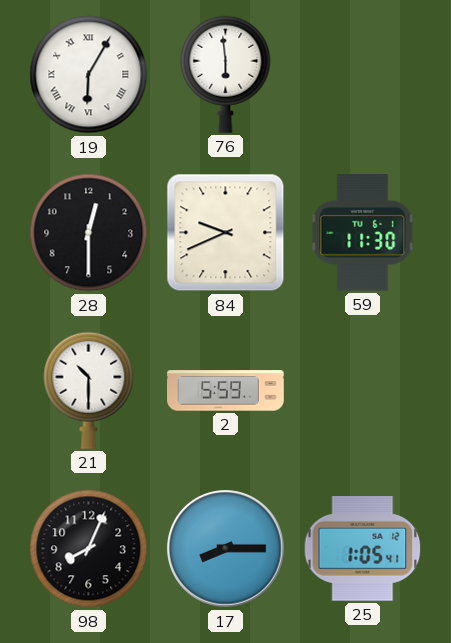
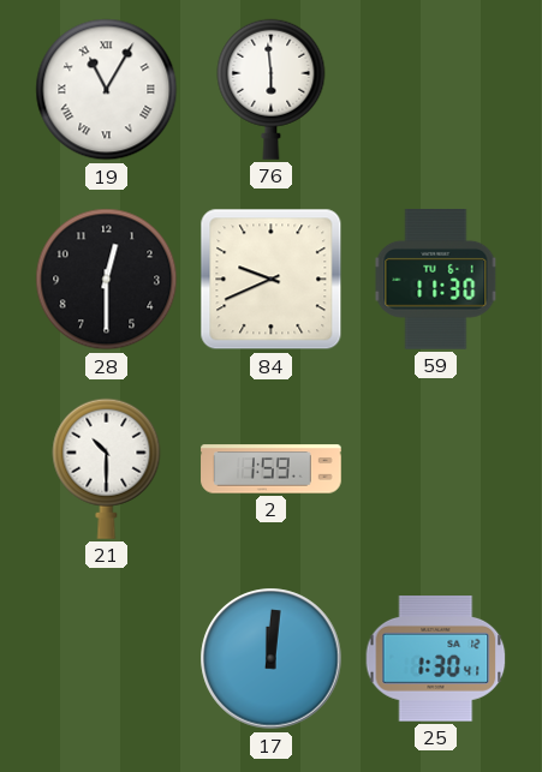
19: 6:05 -> 11:05
2: 5:59 -> 1:59
98: 8:04 -> none
17: 8:15 -> 12:01
25: 1:05 -> 1:30
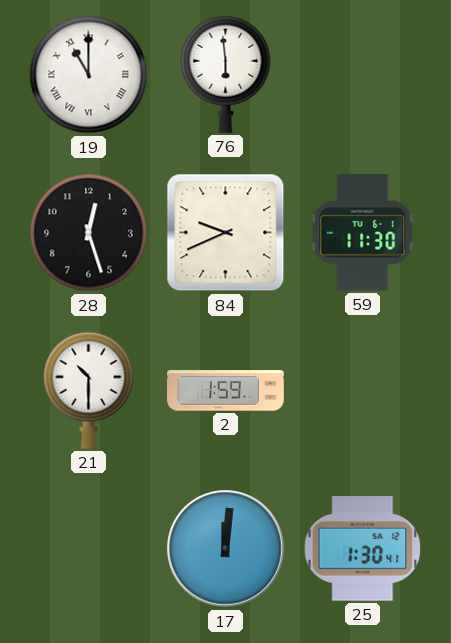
19: 11:05 -> 11:00
28: 12:30 -> 12:27
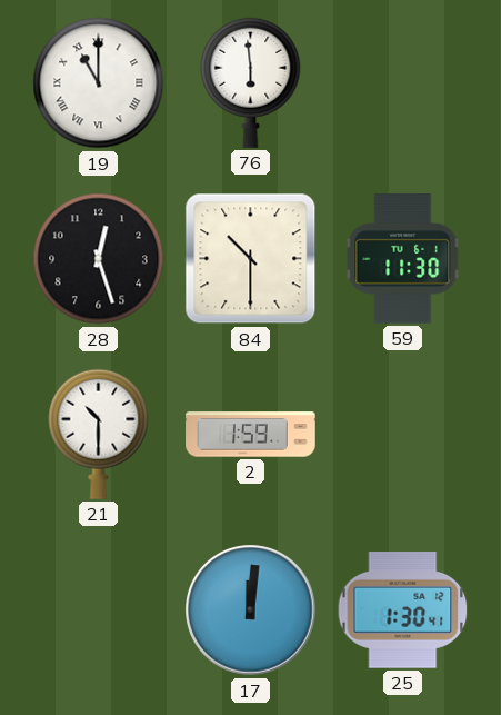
84: 9:41 -> 10:30
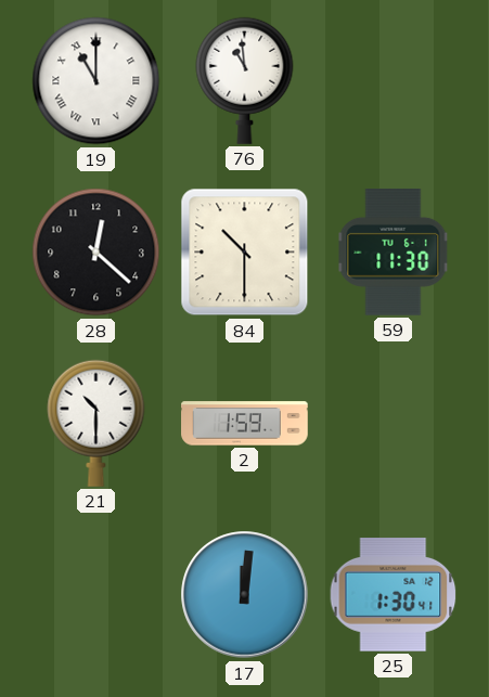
76: 5:59 -> 10:59
28: 12:27 -> 12:22
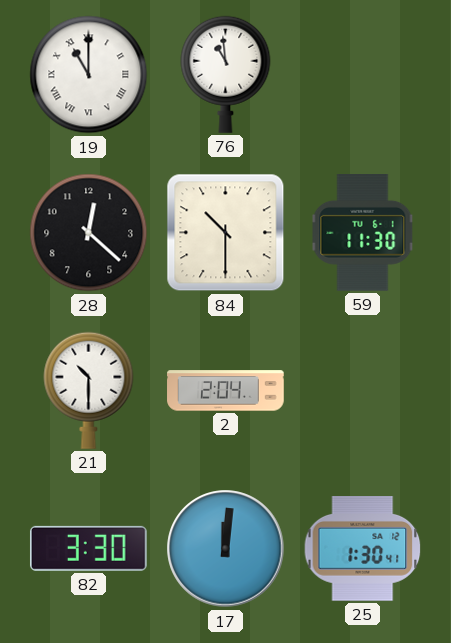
2: 1:59 -> 2:04
82: none -> 3:30
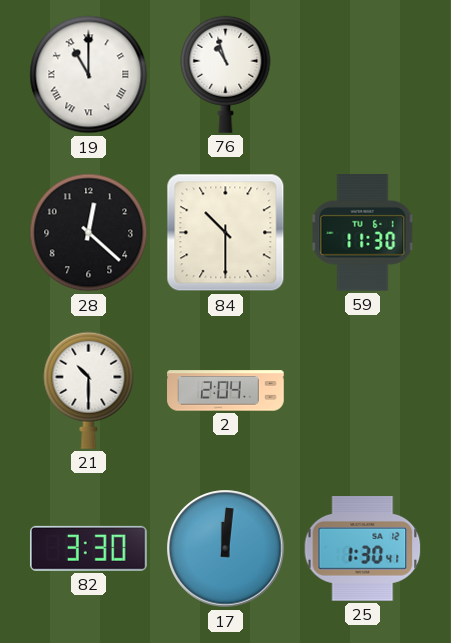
76: 10:59 -> 10:57
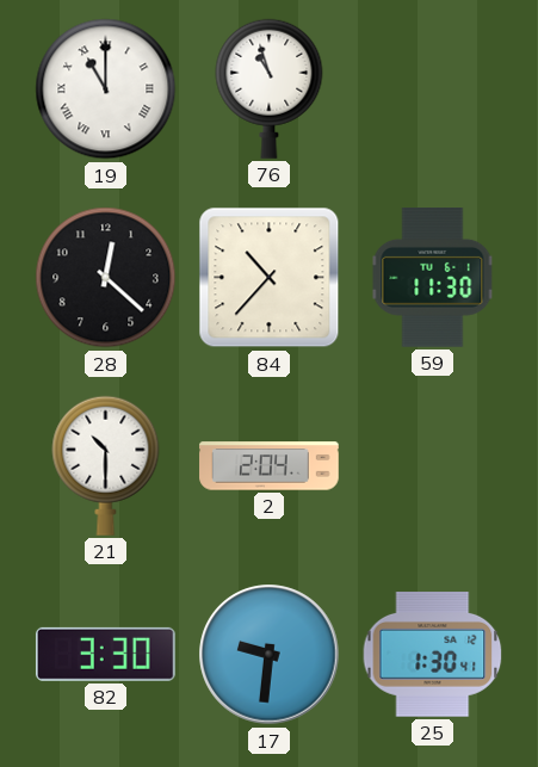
84: 10:30 -> 10:37
17: 12:01 -> 9:31
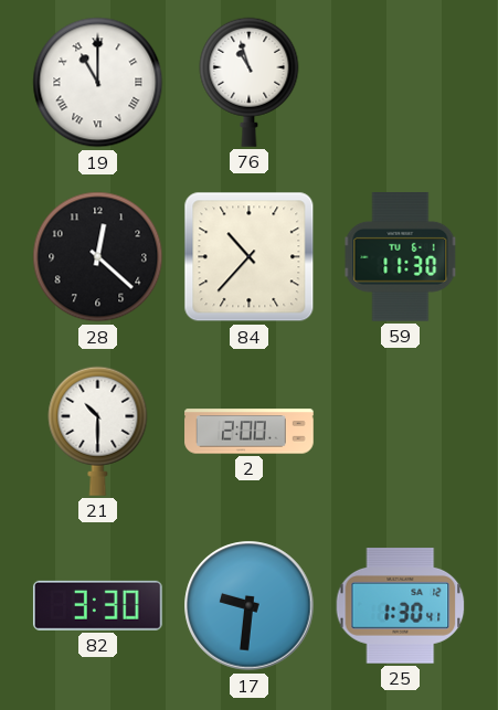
2: 2:04 -> 2:00
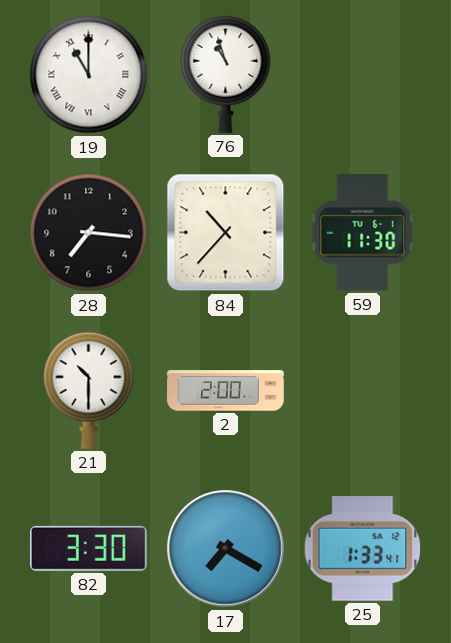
28: 12:22 -> 7:16
17: 9:31 -> 7:20
25: 1:30 -> 1:33
